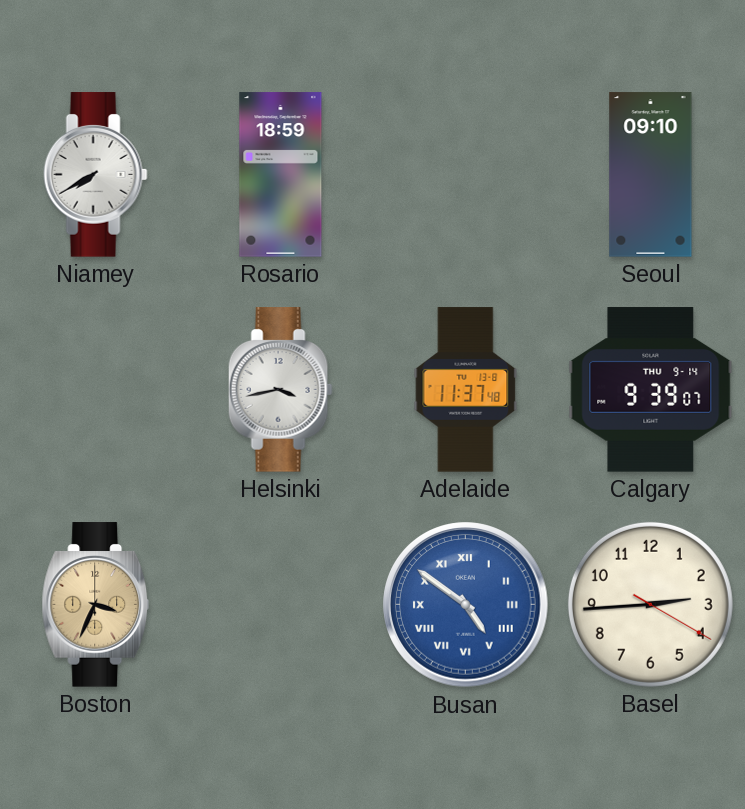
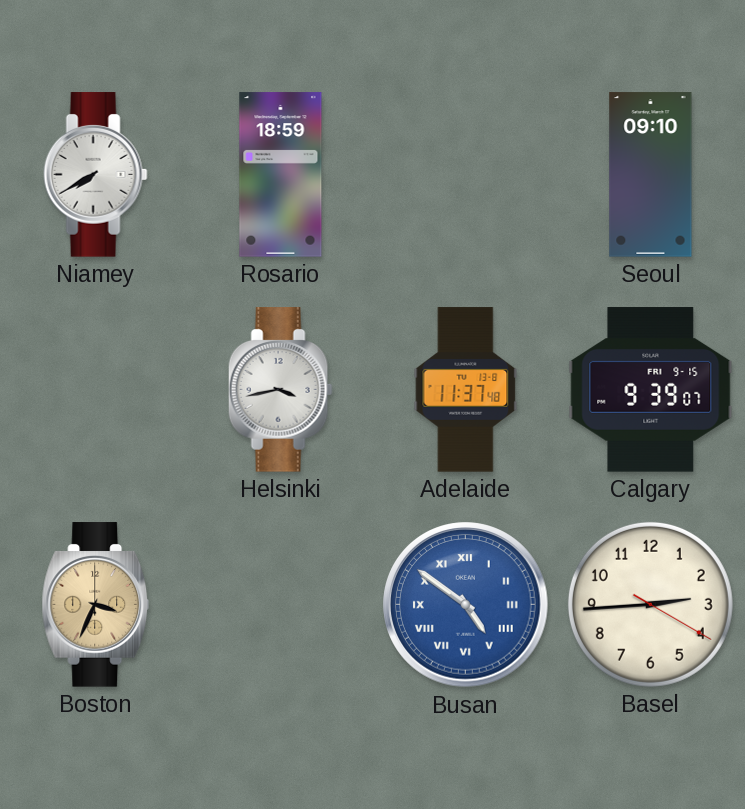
Calgary date: THU 9-14 -> FRI 9-15
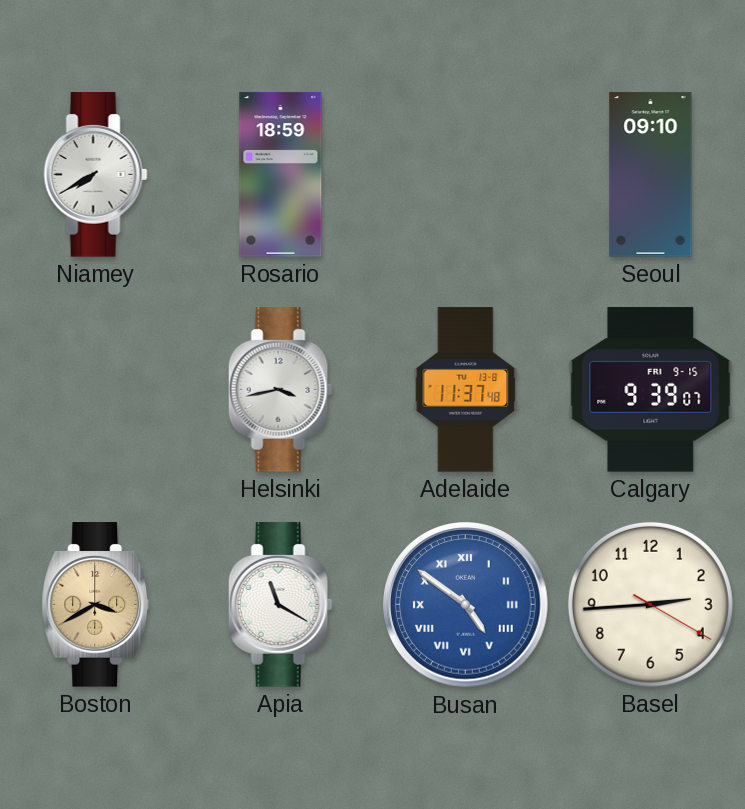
Boston: 3:34 -> 3:40
Apia: none -> 11:20
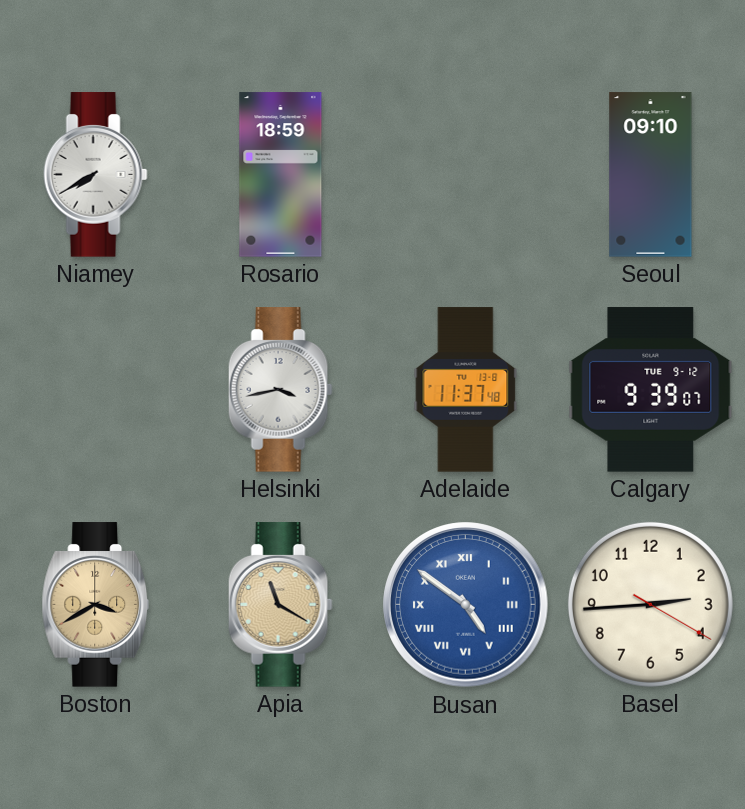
Calgary date: FRI 9-15 -> TUE 9-12
Apia dial: white -> champagne
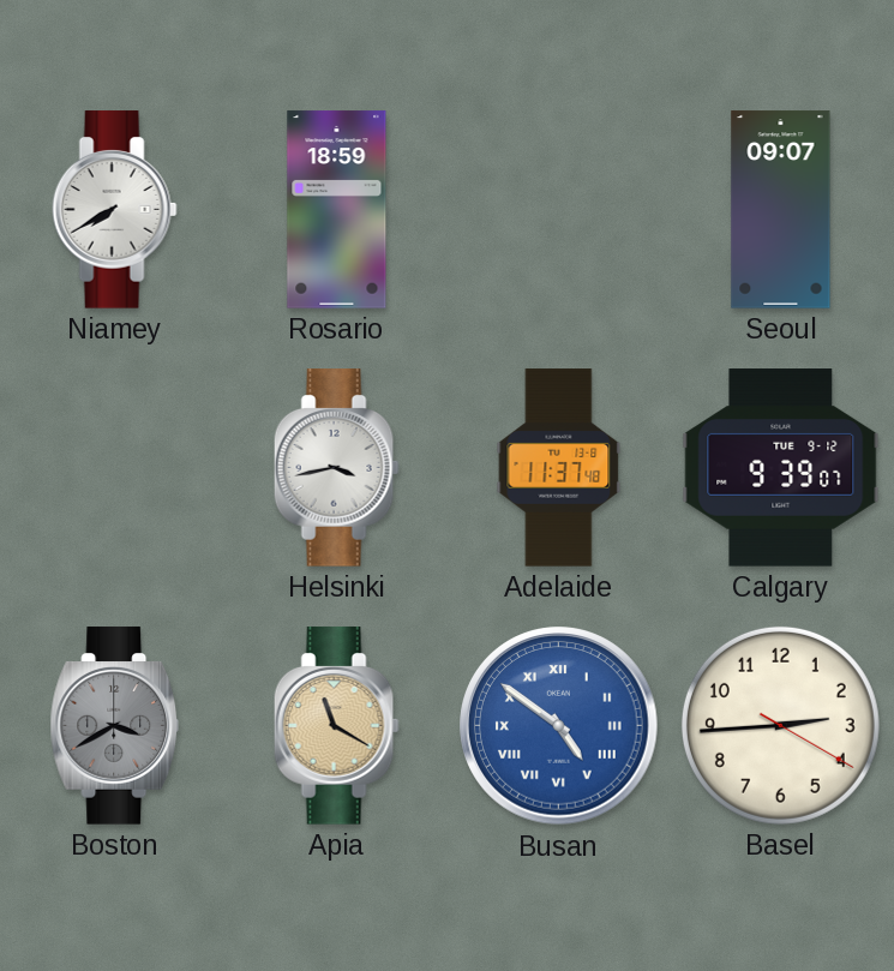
Seoul: 09:10 -> 09:07
Boston dial: champagne -> grey
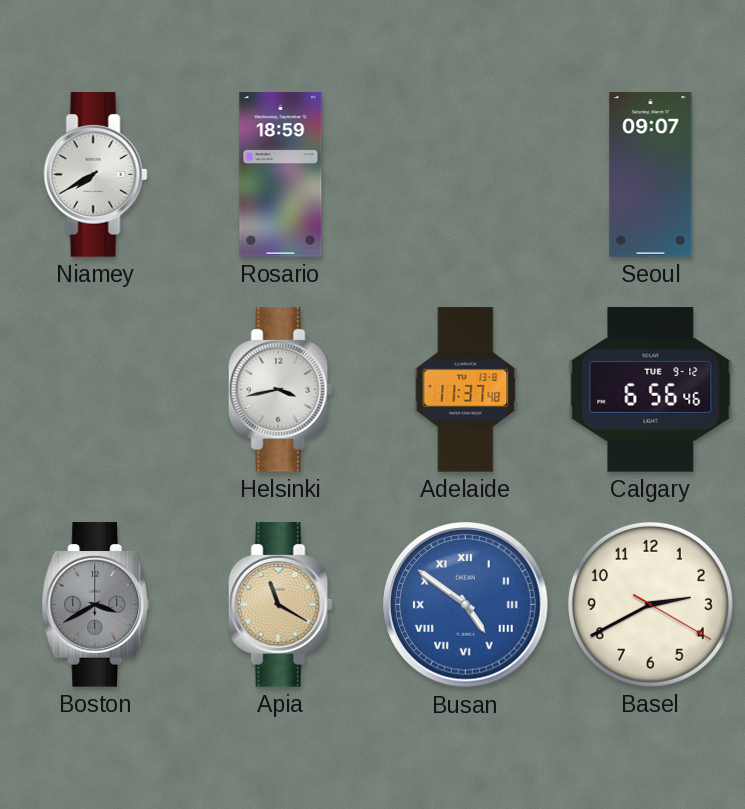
Calgary: 9:39 -> 6:56
Basel: 2:44 -> 2:40
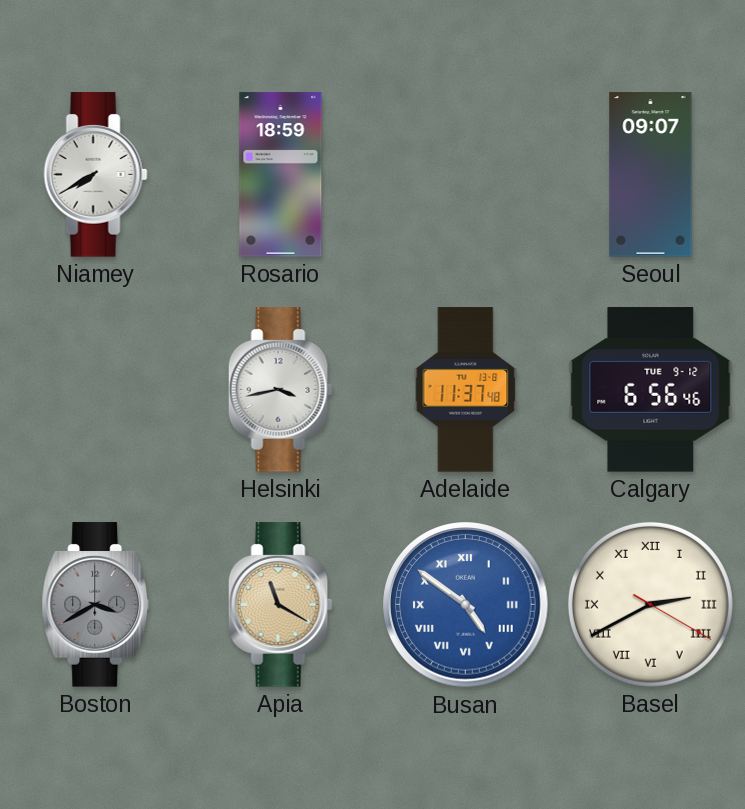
Basel numerals: Arabic -> Roman
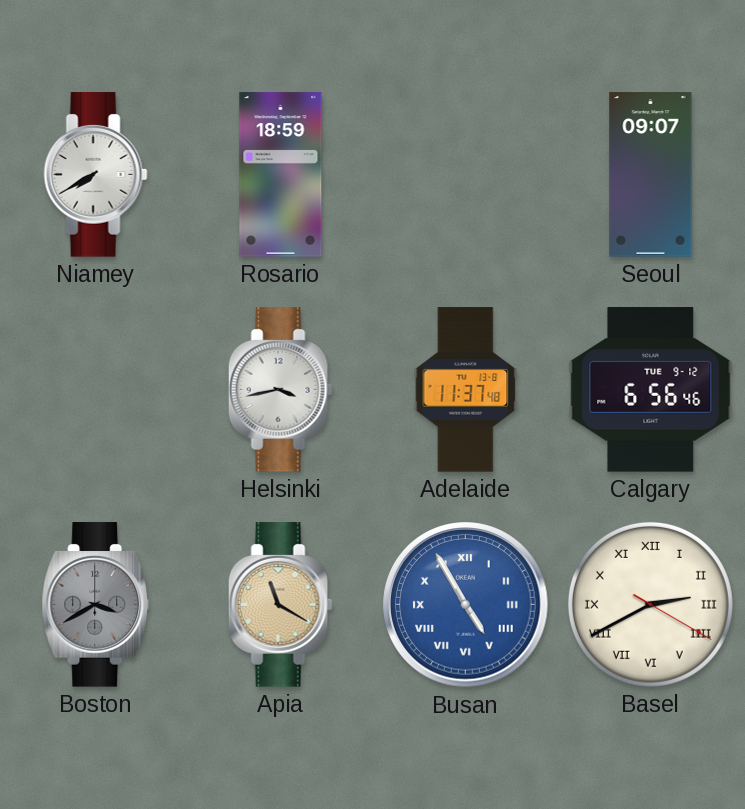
Busan: 4:51 -> 4:55
